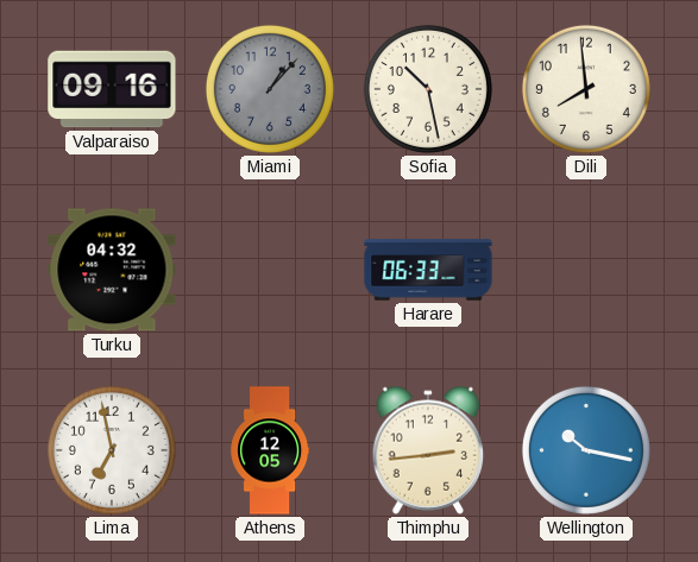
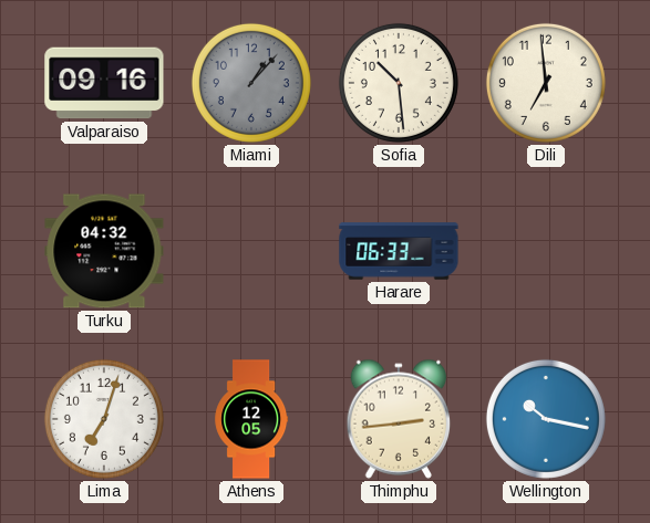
Sofia: 10:28 -> 10:29
Dili: 7:59 -> 6:59
Lima: 6:58 -> 7:03
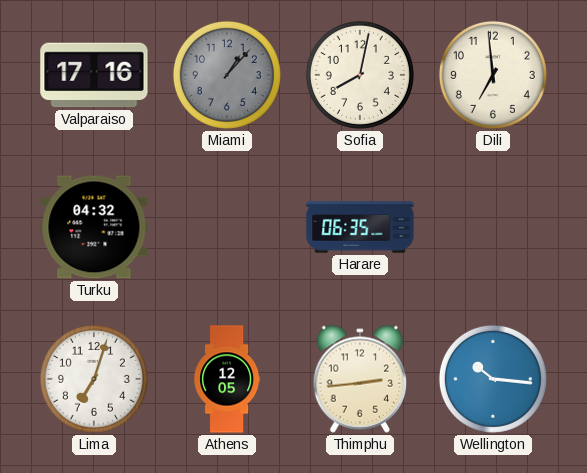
Valparaiso: 09:16 -> 17:16
Sofia: 10:29 -> 8:02
Harare: 06:33 -> 06:35
Wellington: 10:17 -> 10:16
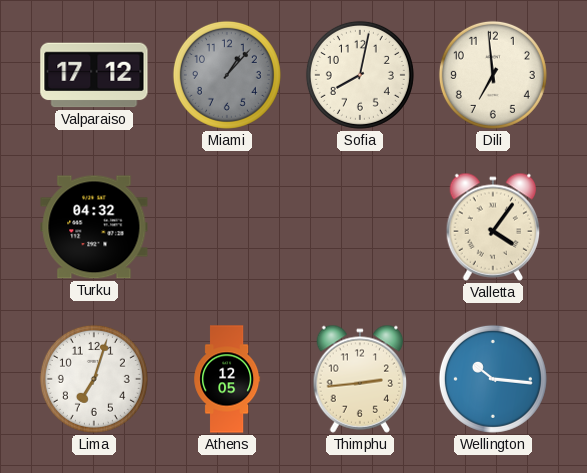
Valparaiso: 17:16 -> 17:12
Harare: 06:35 -> none
Valletta: none -> 4:06
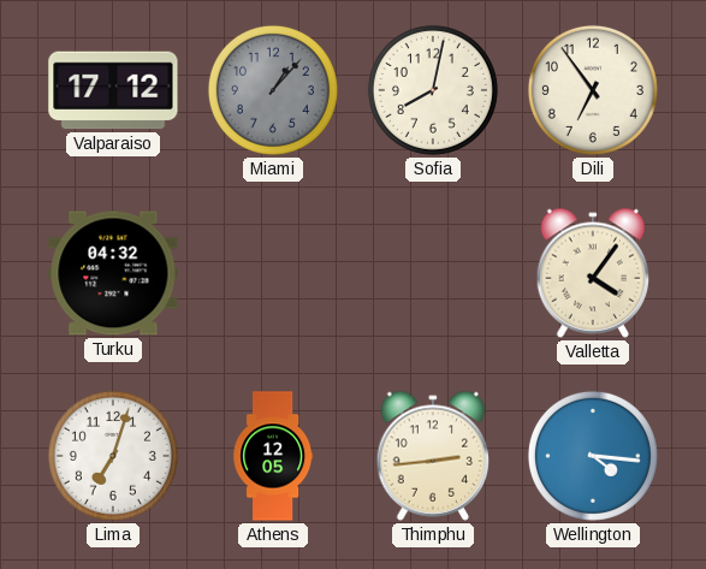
Dili: 6:59 -> 6:54
Wellington: 10:16 -> 4:16
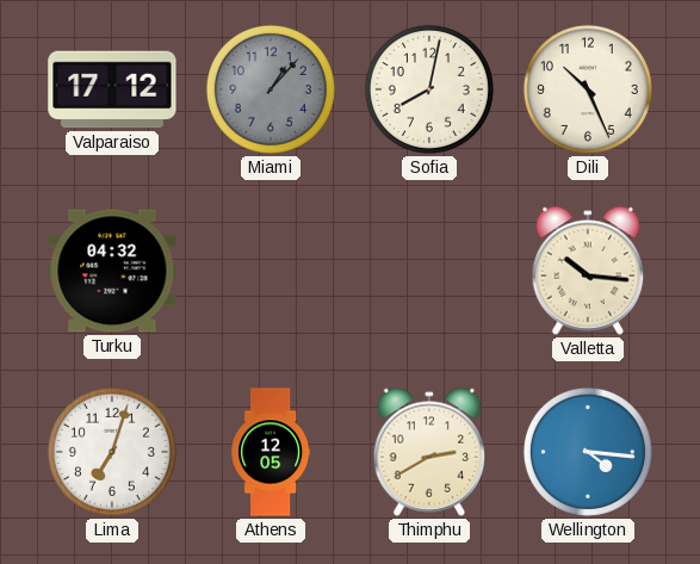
Dili: 6:54 -> 10:26
Valletta: 4:06 -> 10:16
Thimphu: 2:44 -> 2:40
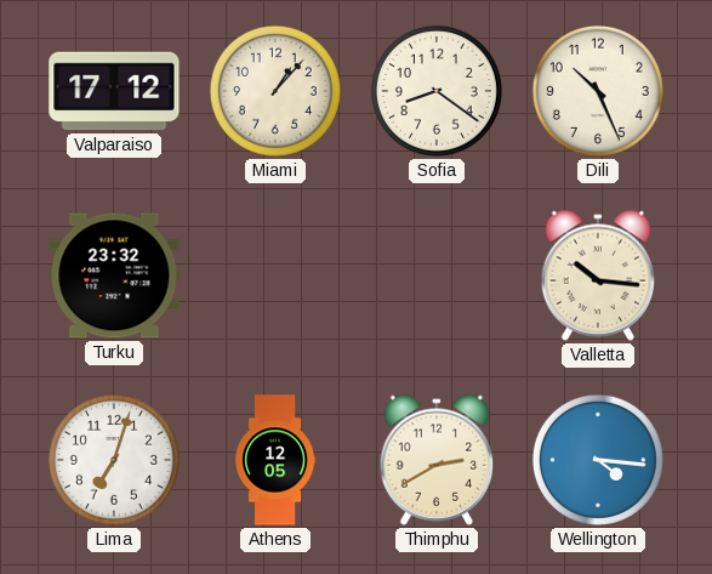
Miami dial: grey -> cream
Sofia: 8:02 -> 8:21
Turku: 04:32 -> 23:32
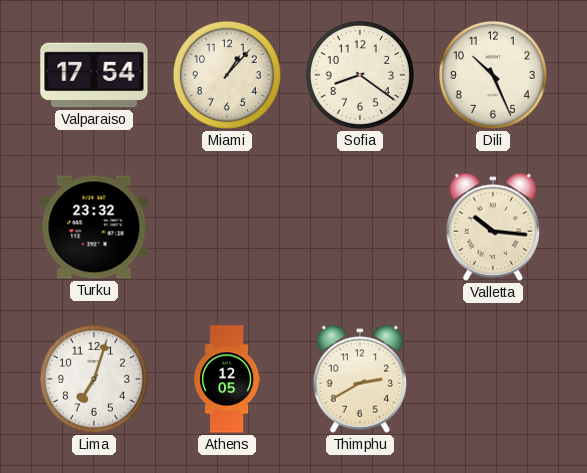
Valparaiso: 17:12 -> 17:54
Wellington: 4:16 -> none
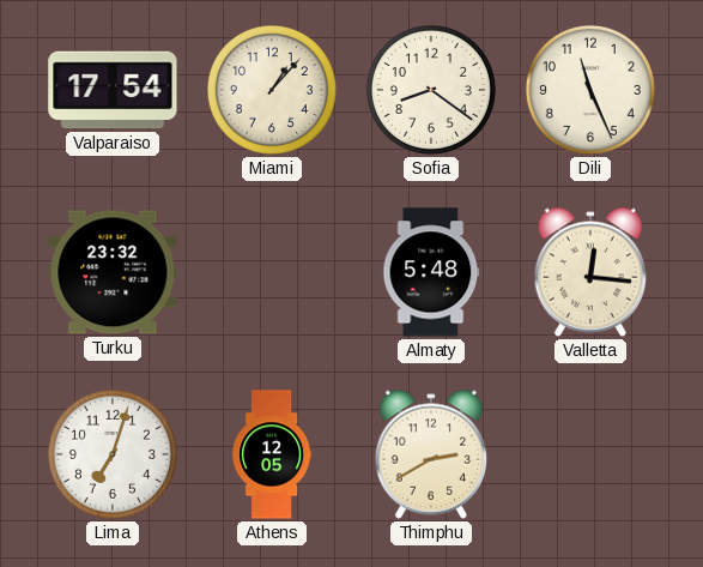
Dili: 10:26 -> 11:26
Almaty: none -> 5:48
Valletta: 10:16 -> 12:16
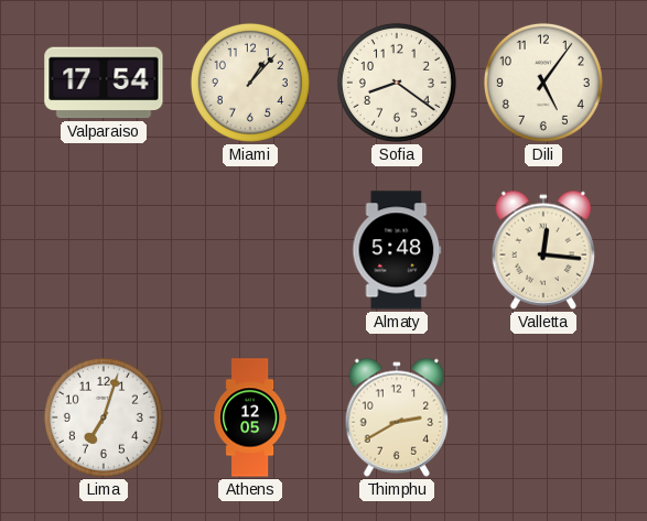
Dili: 11:26 -> 5:06
Turku: 23:32 -> none
